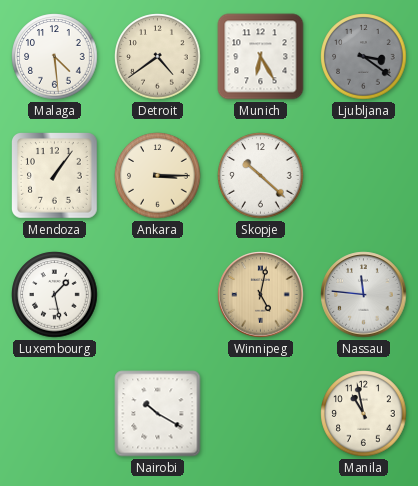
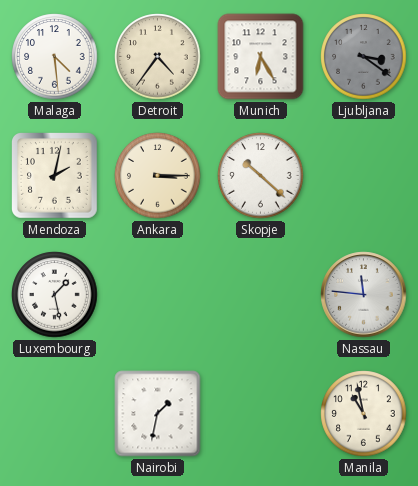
Detroit: 4:39 -> 4:36
Mendoza: 1:06 -> 2:02
Winnipeg: 5:02 -> none
Nairobi: 10:20 -> 1:32
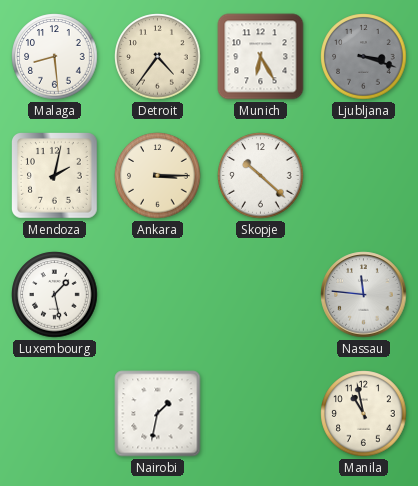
Malaga: 4:29 -> 8:29
Ljubljana: 3:21 -> 3:18
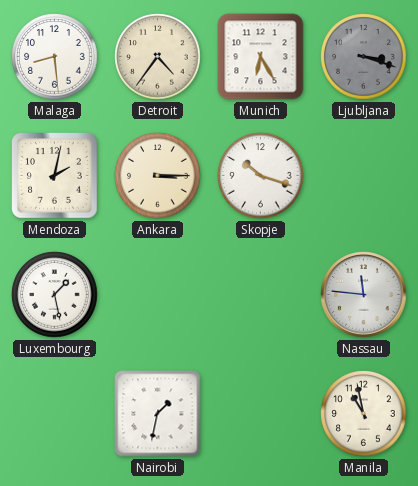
Skopje: 10:22 -> 10:18
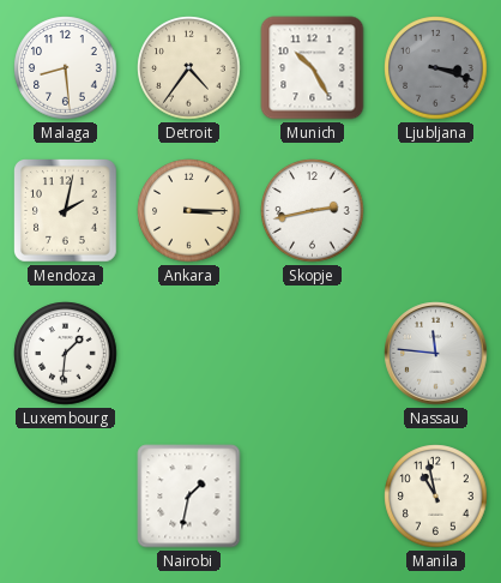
Munich: 6:25 -> 10:25
Skopje: 10:18 -> 2:43
Luxembourg: 1:28 -> 1:31
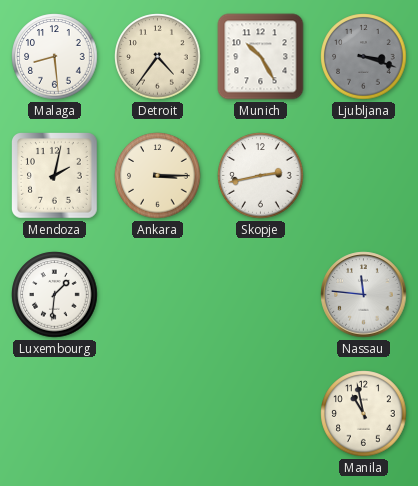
Nairobi: 1:32 -> none
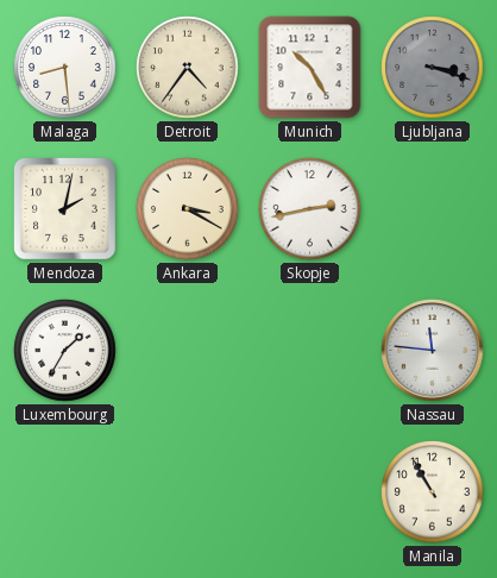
Ankara: 3:15 -> 3:20
Luxembourg: 1:31 -> 1:35
Manila: 10:58 -> 10:55
